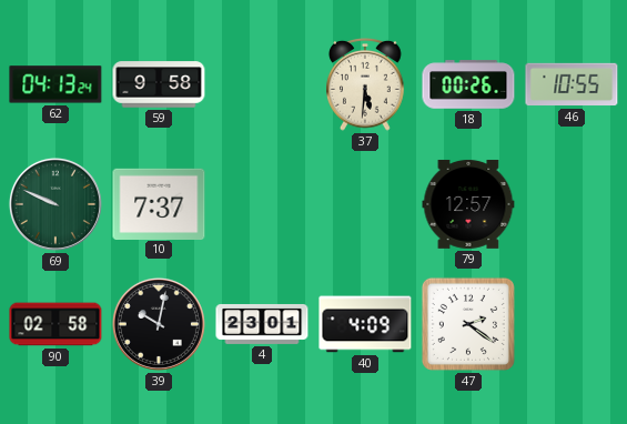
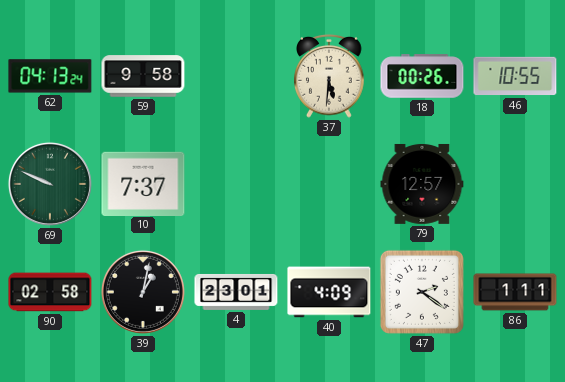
39: 10:02 -> 1:02
86: none -> 1:11
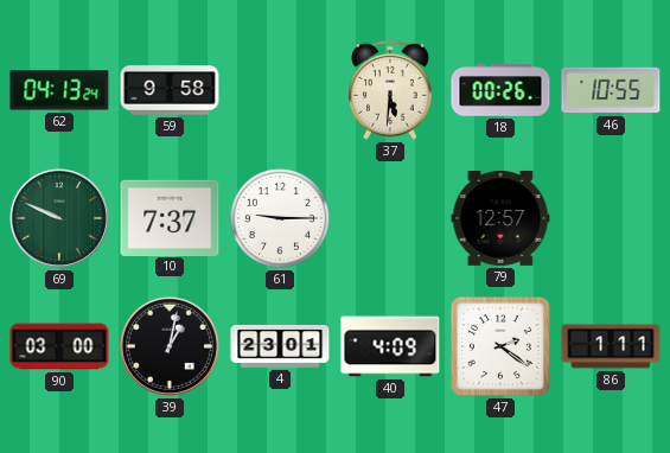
61: none -> 9:15
90: 02:58 -> 03:00
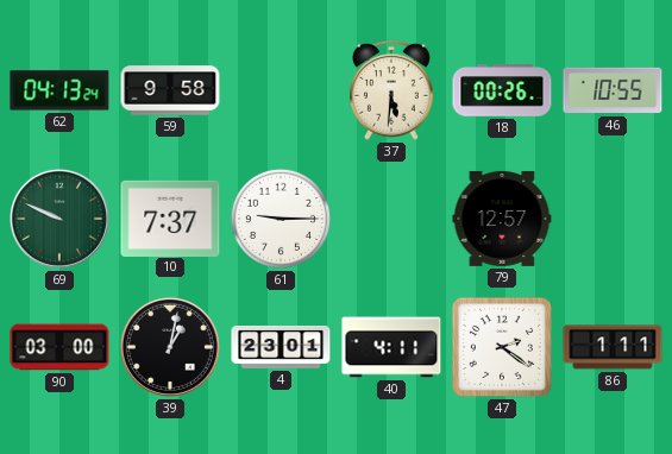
40: 4:09 -> 4:11
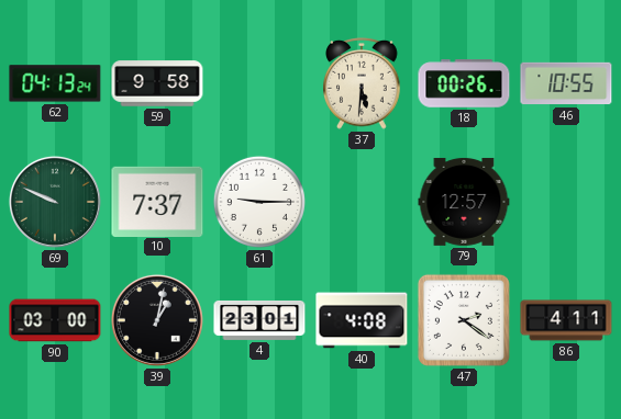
40: 4:11 -> 4:08
86: 1:11 -> 4:11
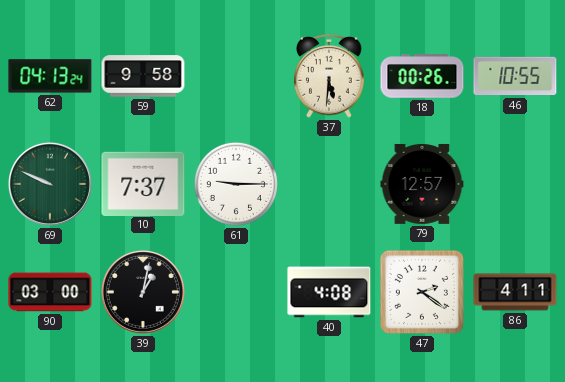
4: 23:01 -> none
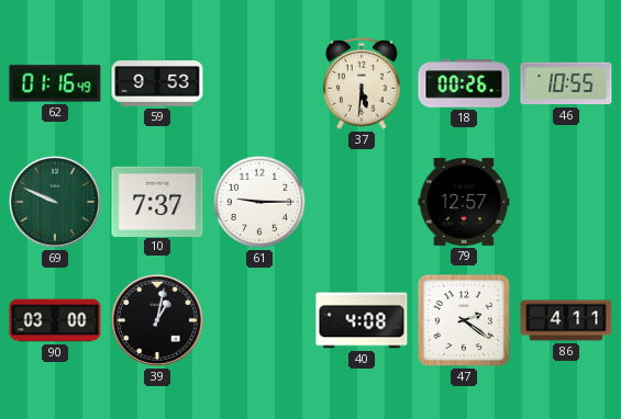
62: 04:13 -> 01:16
59: 9:58 -> 9:53
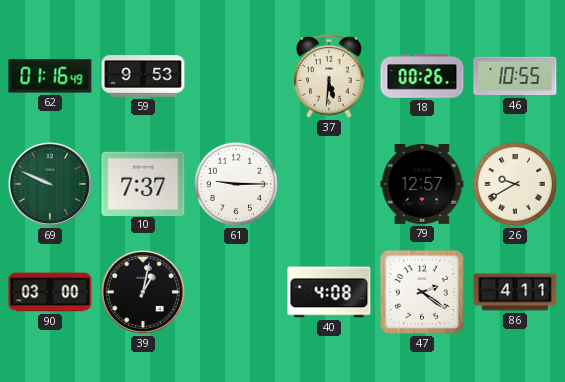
26: none -> 9:40
